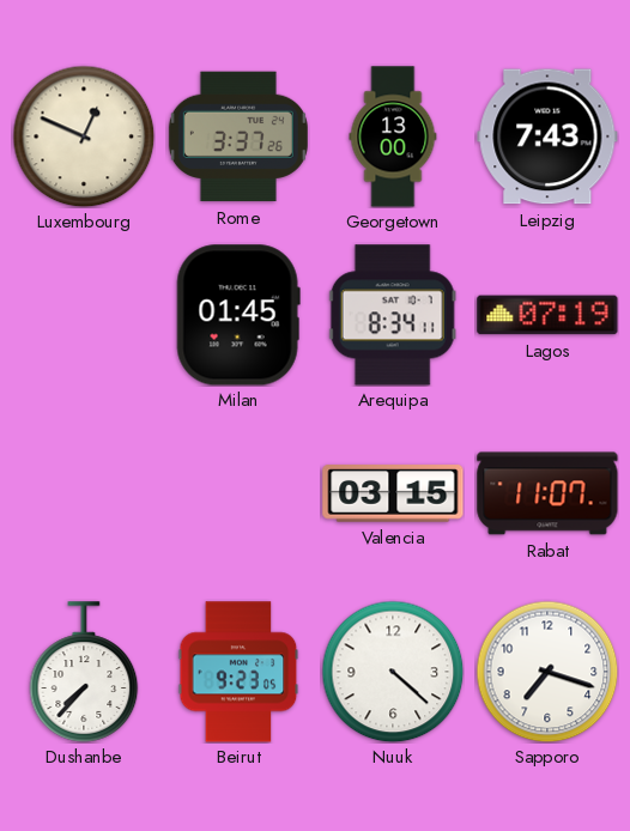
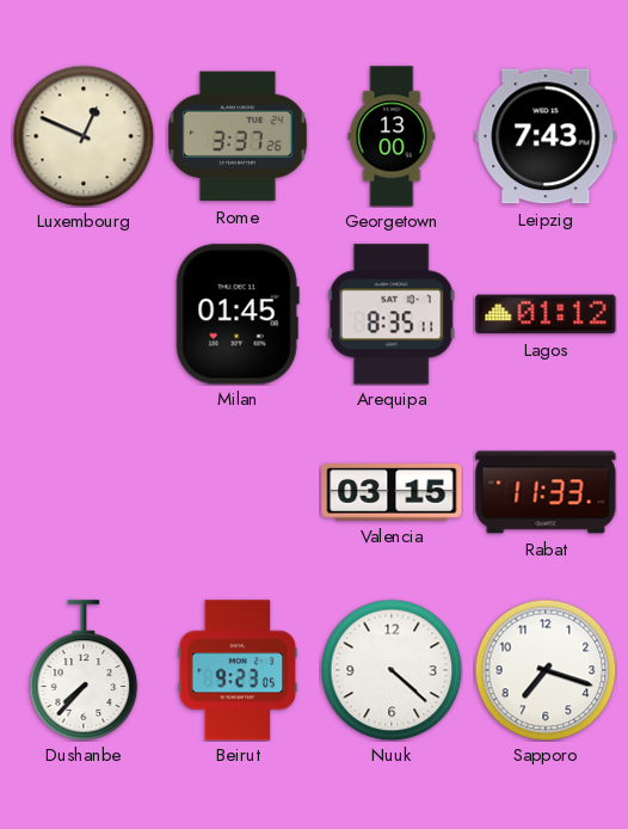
Arequipa: 8:34 -> 8:35
Lagos: 07:19 -> 01:12
Rabat: 11:07 -> 11:33
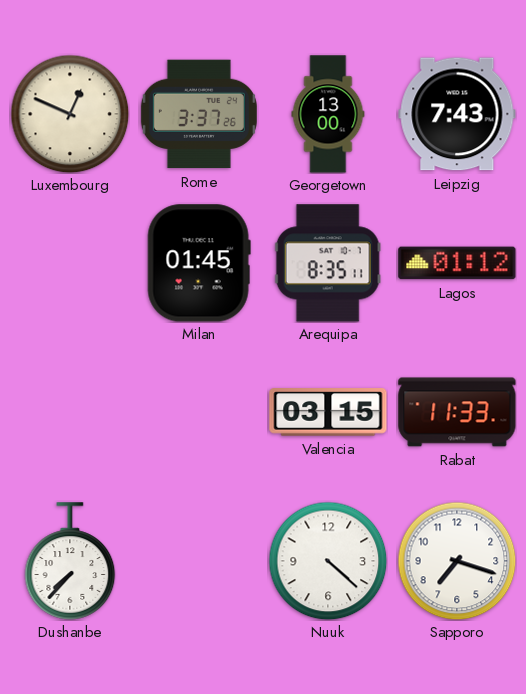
Beirut: 9:23 -> none
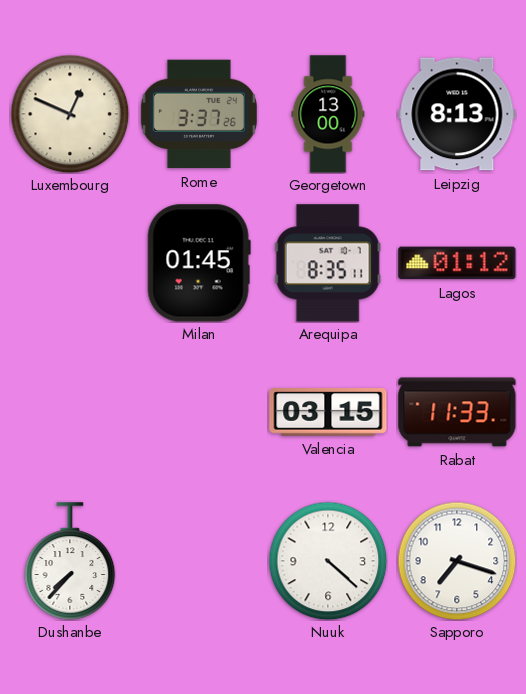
Leipzig: 7:43 -> 8:13
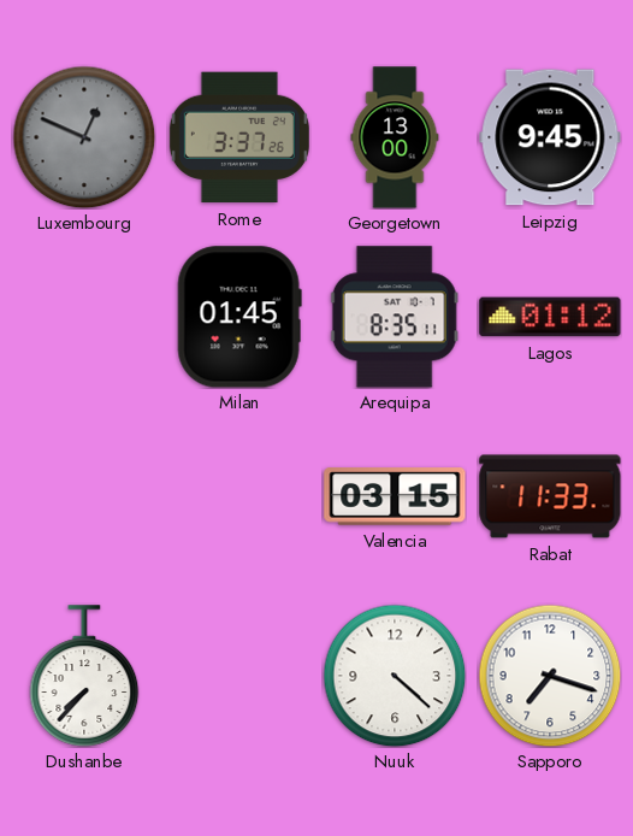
Luxembourg dial: cream -> grey
Leipzig: 8:13 -> 9:45
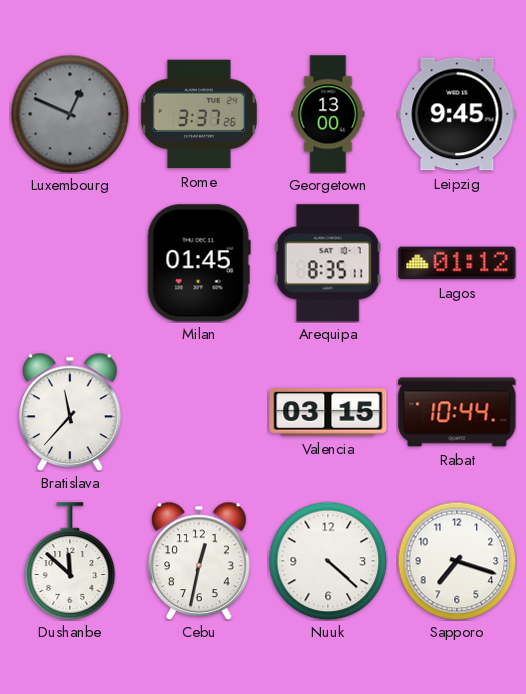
Bratislava: none -> 11:37
Rabat: 11:33 -> 10:44
Dushanbe: 7:37 -> 11:52
Cebu: none -> 12:32
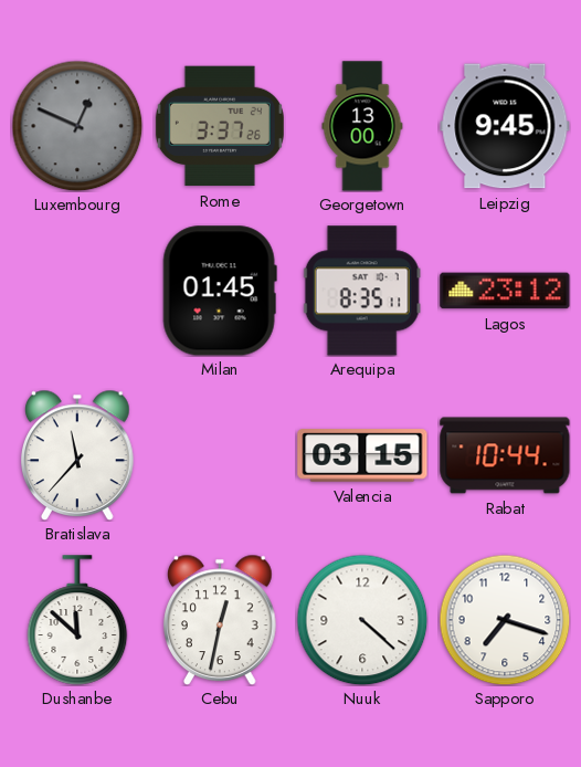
Lagos: 01:12 -> 23:12
